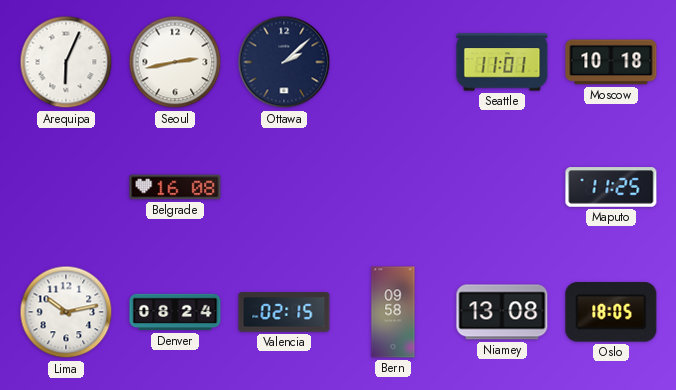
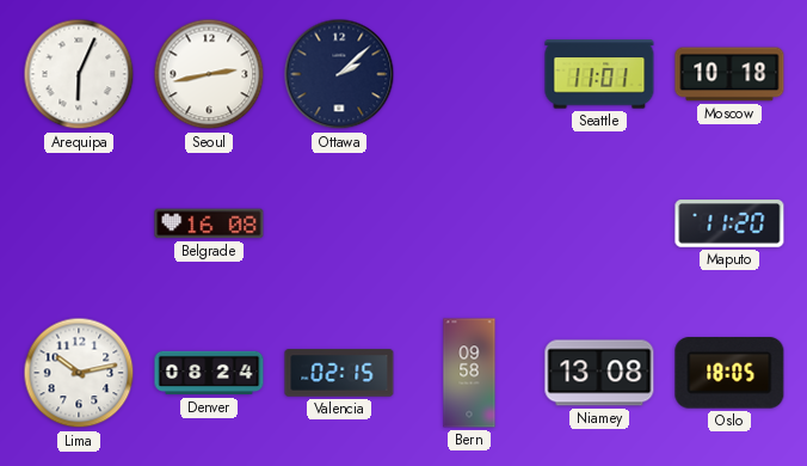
Maputo: 11:25 -> 11:20
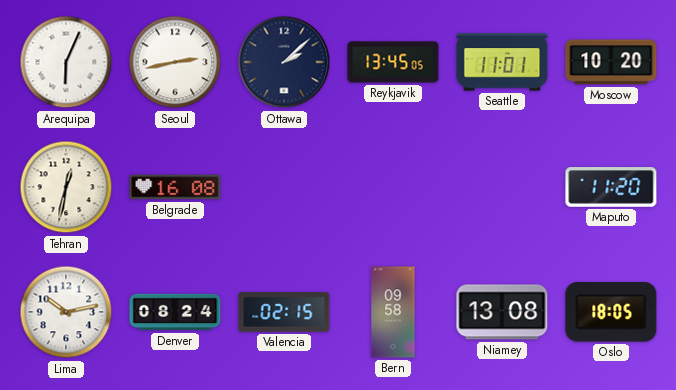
Reykjavik: none -> 13:45
Moscow: 10:18 -> 10:20
Tehran: none -> 12:32
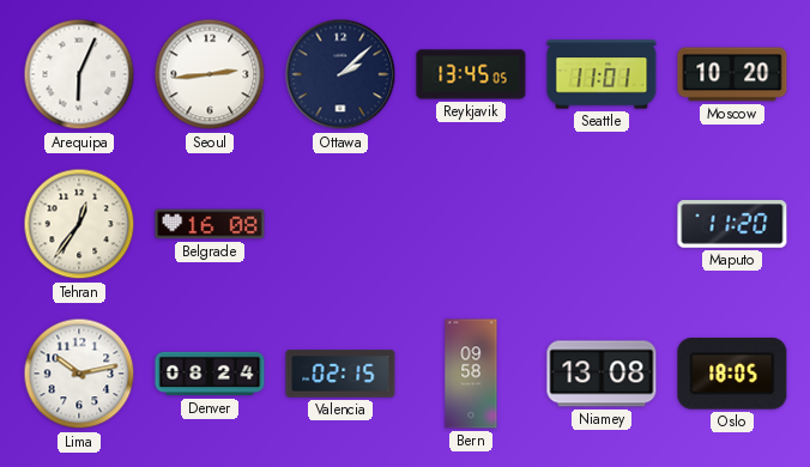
Seoul: 2:43 -> 2:44
Tehran: 12:32 -> 12:36
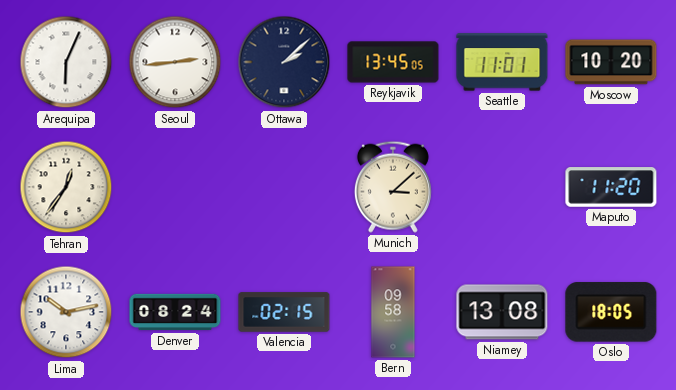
Belgrade: 16:08 -> none
Munich: none -> 3:08
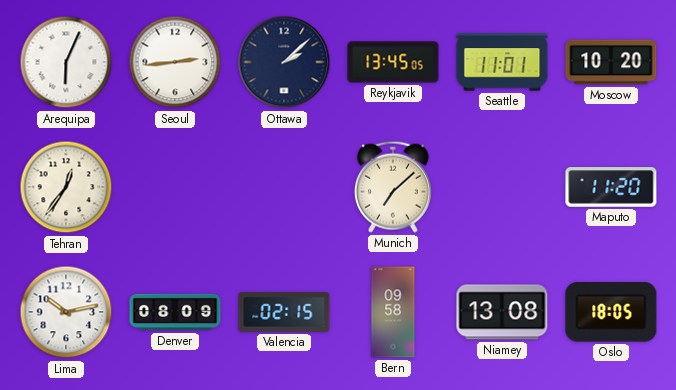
Munich: 3:08 -> 7:08
Denver: 08:24 -> 08:09
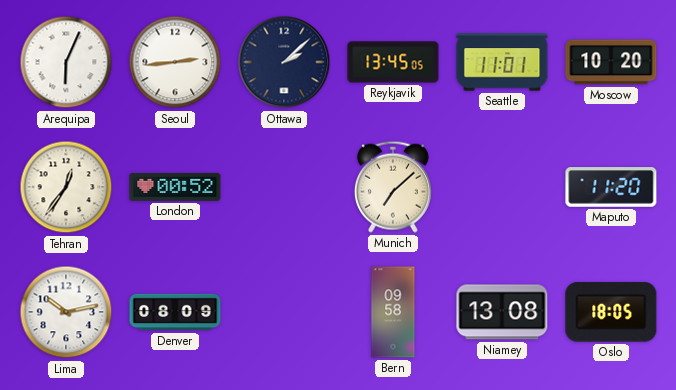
London: none -> 00:52
Valencia: 02:15 -> none
